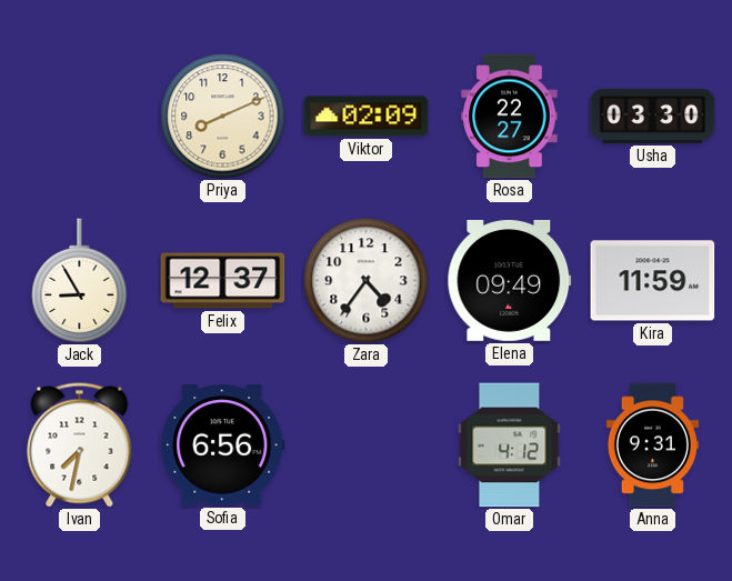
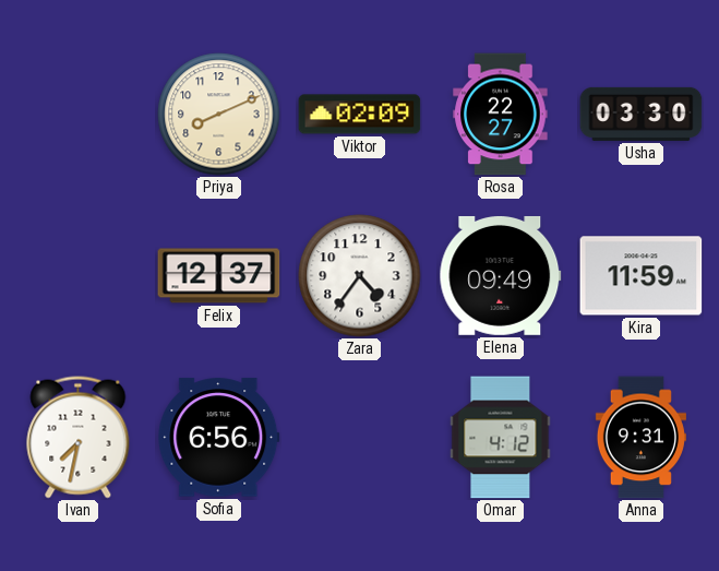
Jack: 8:55 -> none
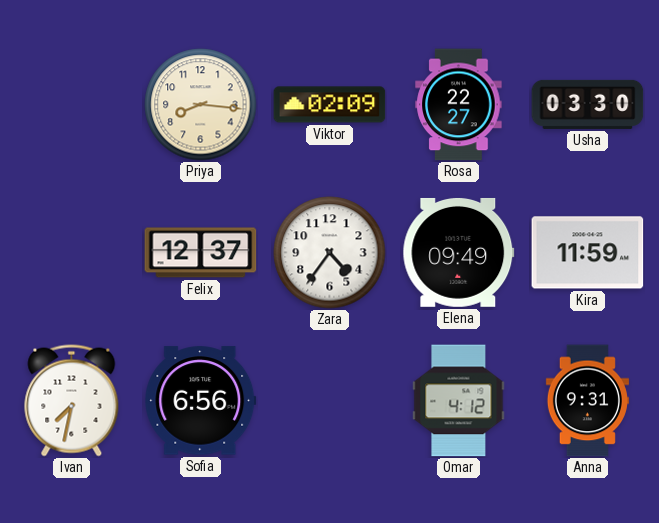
Priya: 8:11 -> 8:16
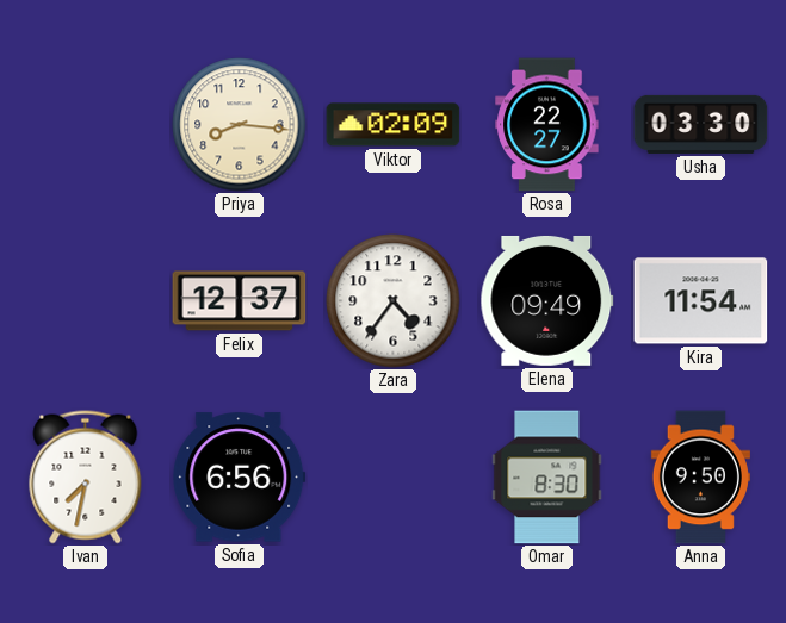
Kira: 11:59 -> 11:54
Omar: 4:12 -> 8:30
Anna: 9:31 -> 9:50
